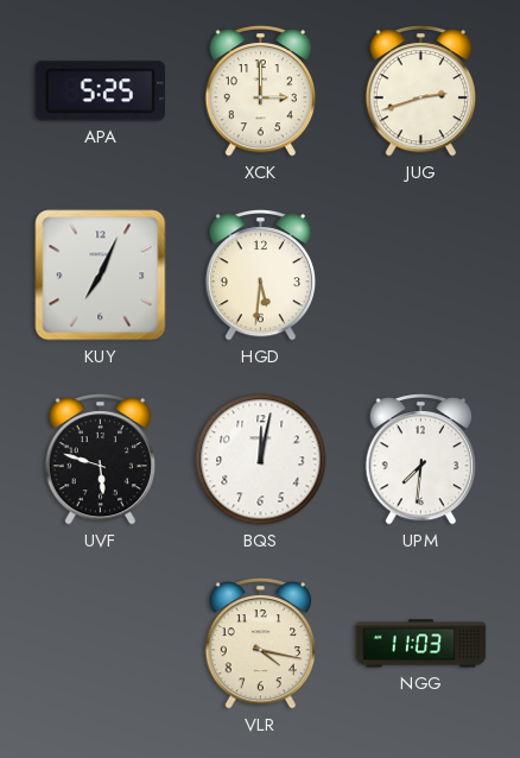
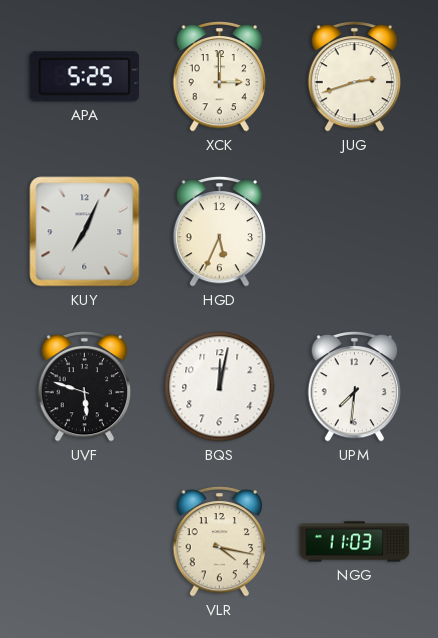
HGD: 5:31 -> 5:34
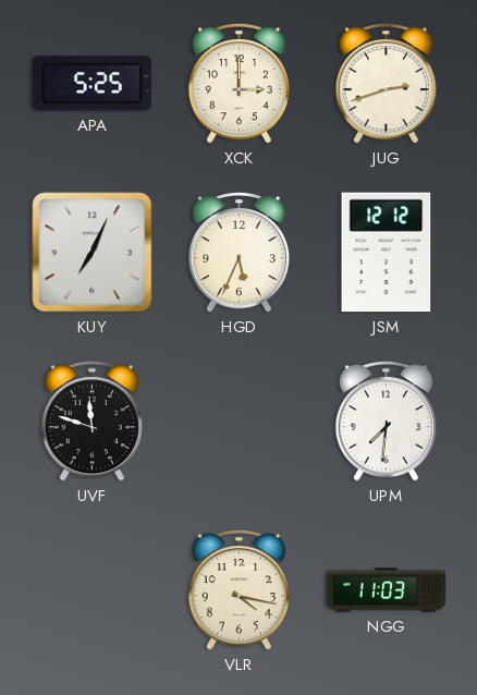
JSM: none -> 12:12
UVF: 5:48 -> 11:48
BQS: 12:02 -> none
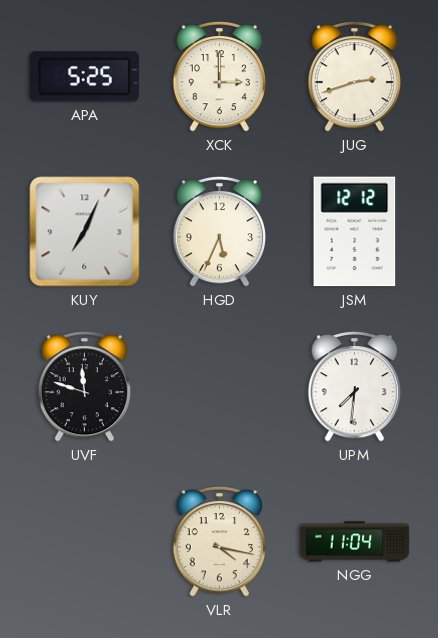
NGG: 11:03 -> 11:04
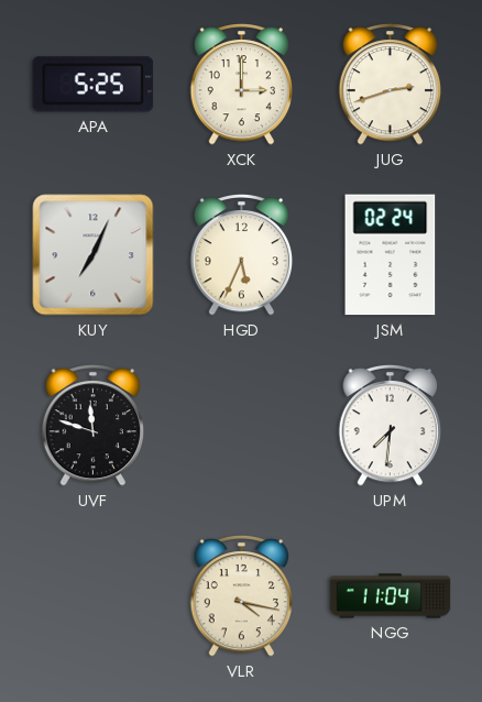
JSM: 12:12 -> 02:24
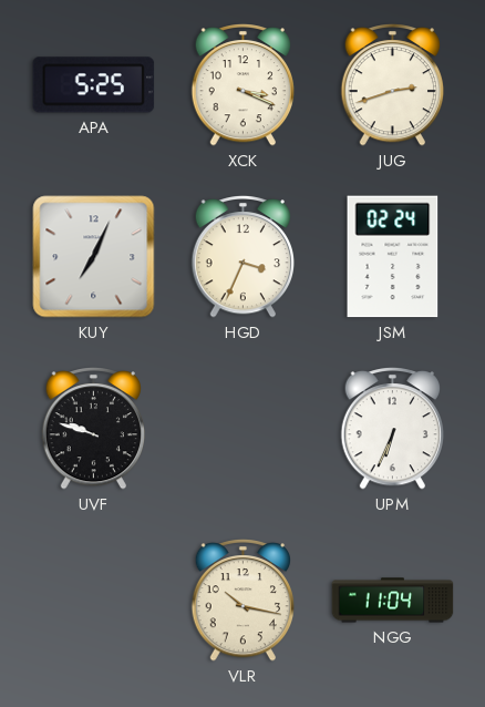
XCK: 3:00 -> 3:19
HGD: 5:34 -> 3:34
UVF: 11:48 -> 9:48
UPM: 7:31 -> 6:34
VLR: 4:17 -> 10:17
